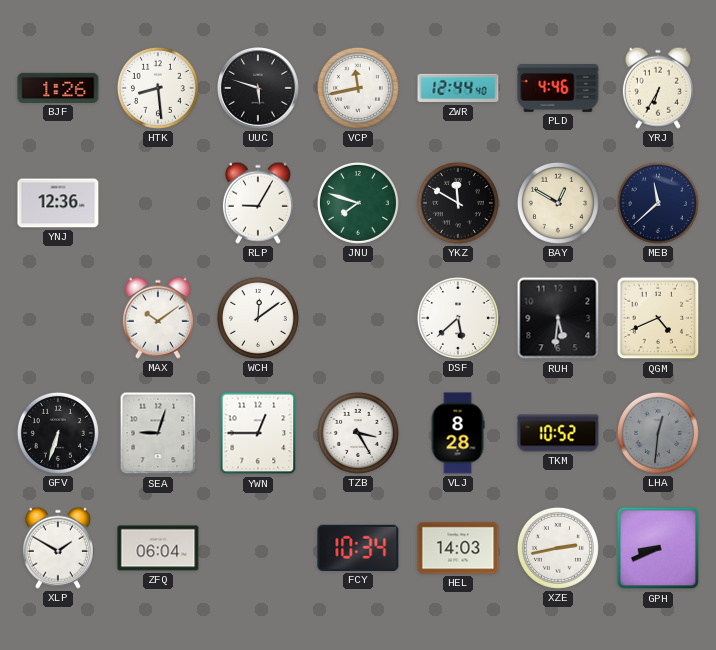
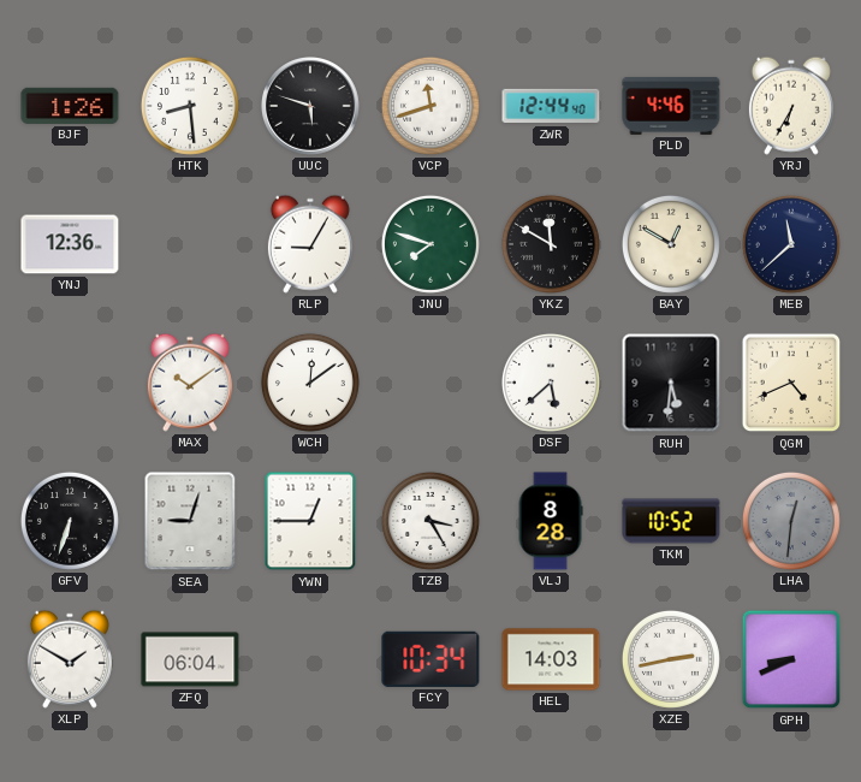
VCP: 11:43 -> 11:42
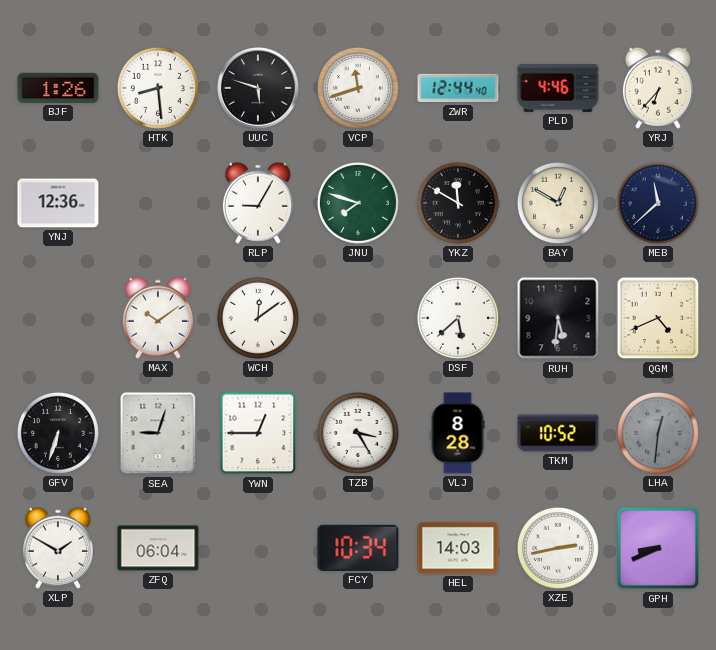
YRJ: 6:35 -> 6:37
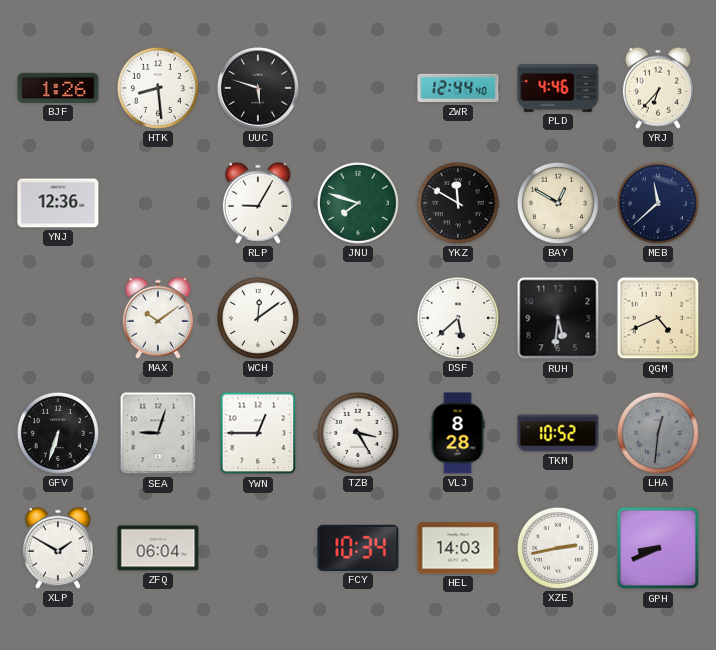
VCP: 11:42 -> none
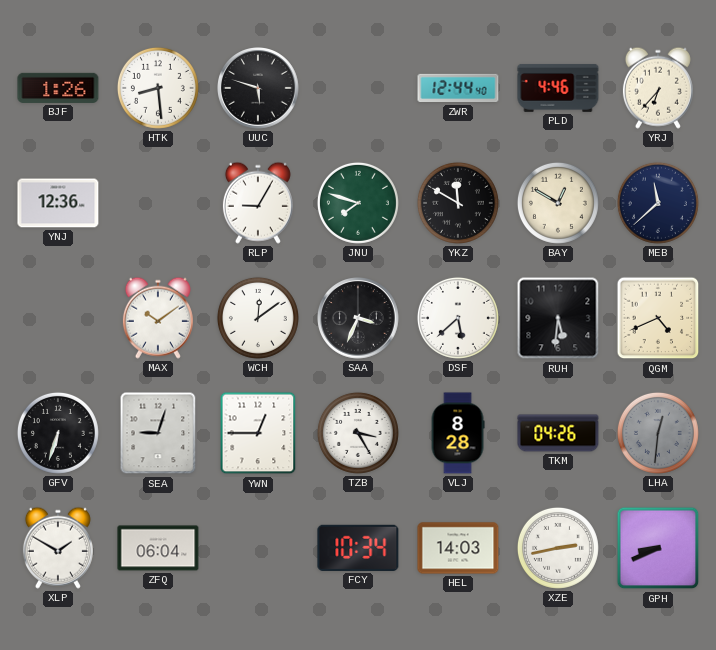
SAA: none -> 3:34
TKM: 10:52 -> 04:26
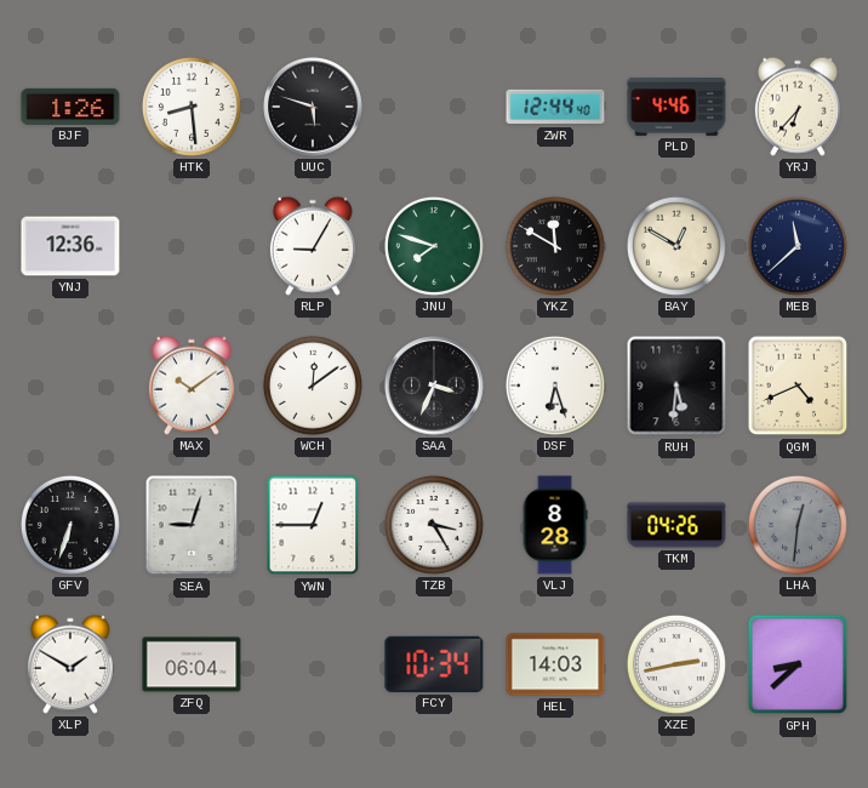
DSF: 5:38 -> 6:27
GPH: 8:41 -> 8:38
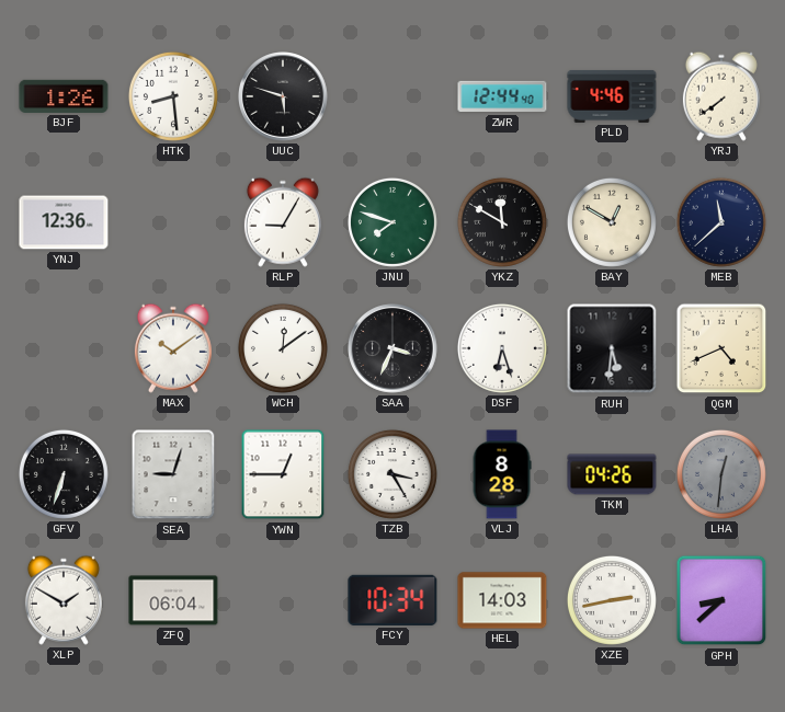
YRJ: 6:37 -> 7:39
